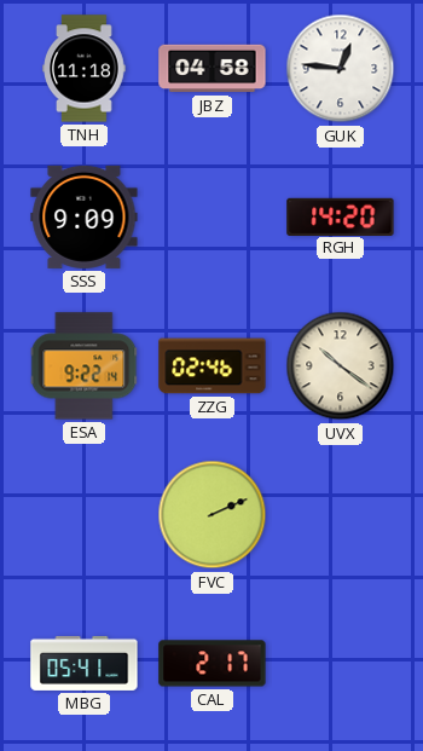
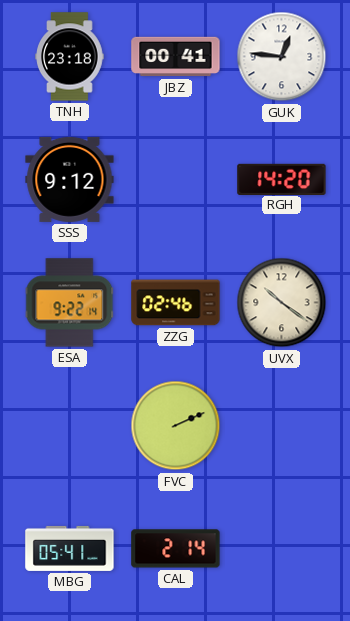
TNH: 11:18 -> 23:18
JBZ: 04:58 -> 00:41
SSS: 9:09 -> 9:12
CAL: 2:17 -> 2:14
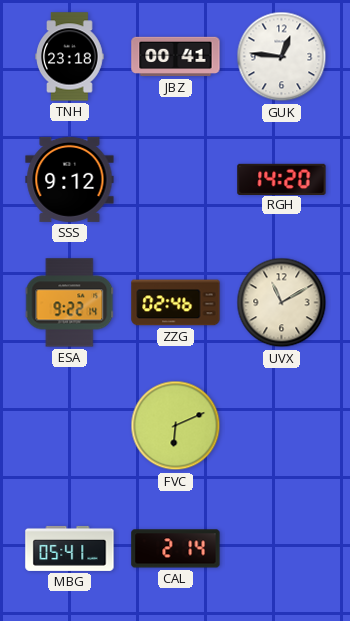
UVX: 10:21 -> 11:10
FVC: 2:11 -> 6:11
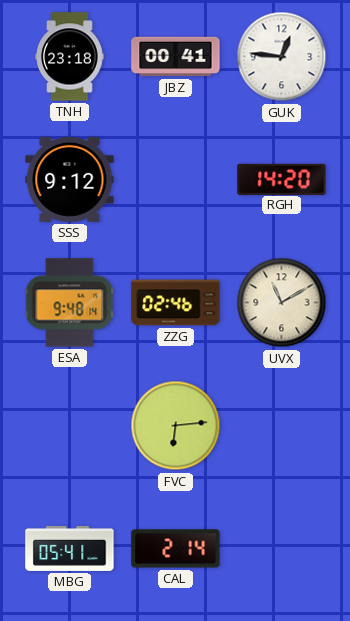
ESA: 9:22 -> 9:48
FVC: 6:11 -> 6:14
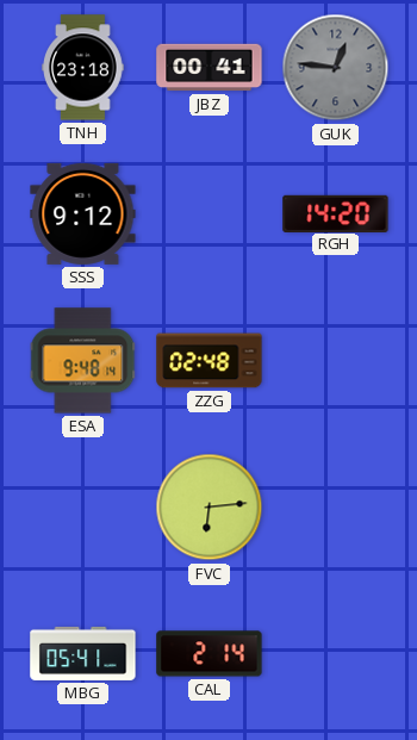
GUK dial: white -> grey
ZZG: 02:46 -> 02:48
UVX: 11:10 -> none
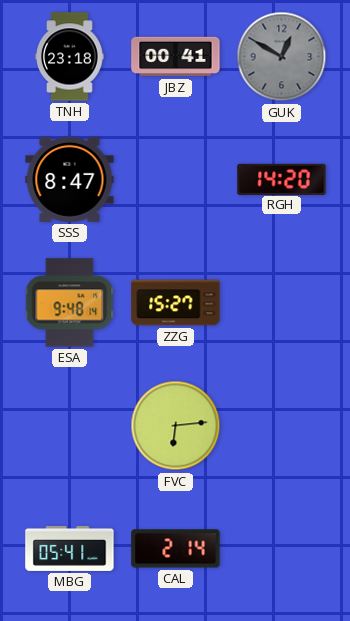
GUK: 12:46 -> 12:50
SSS: 9:12 -> 8:47
ZZG: 02:48 -> 15:27
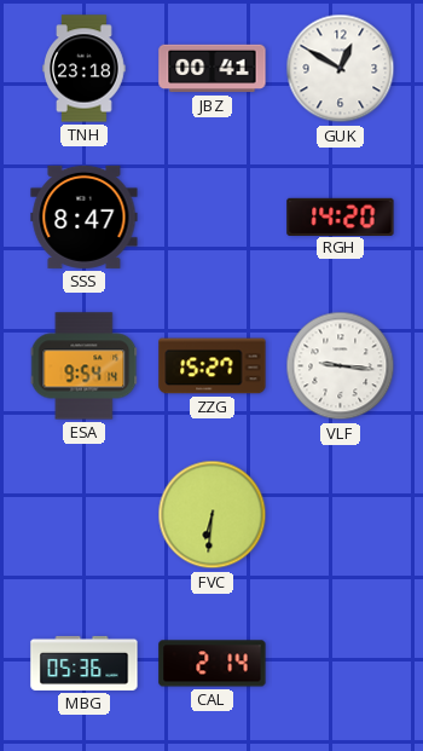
GUK dial: grey -> white
ESA: 9:48 -> 9:54
VLF: none -> 9:16
FVC: 6:14 -> 6:31
MBG: 05:41 -> 05:36
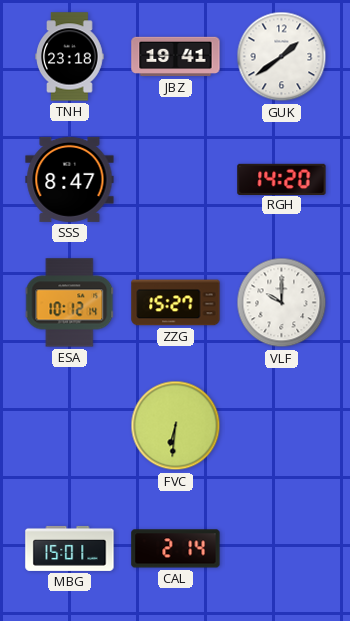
JBZ: 00:41 -> 19:41
GUK: 12:50 -> 1:39
ESA: 9:54 -> 10:12
VLF: 9:16 -> 10:00
MBG: 05:36 -> 15:01
